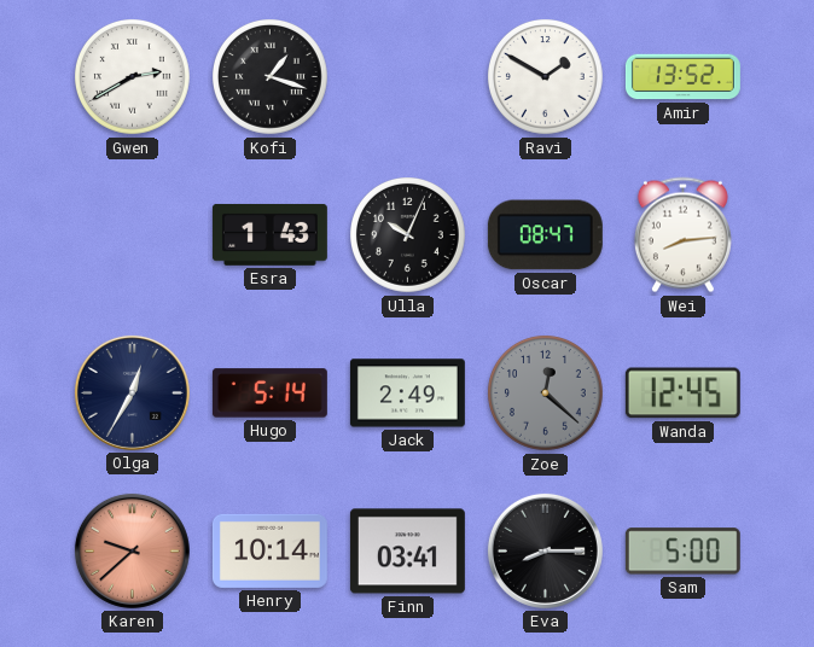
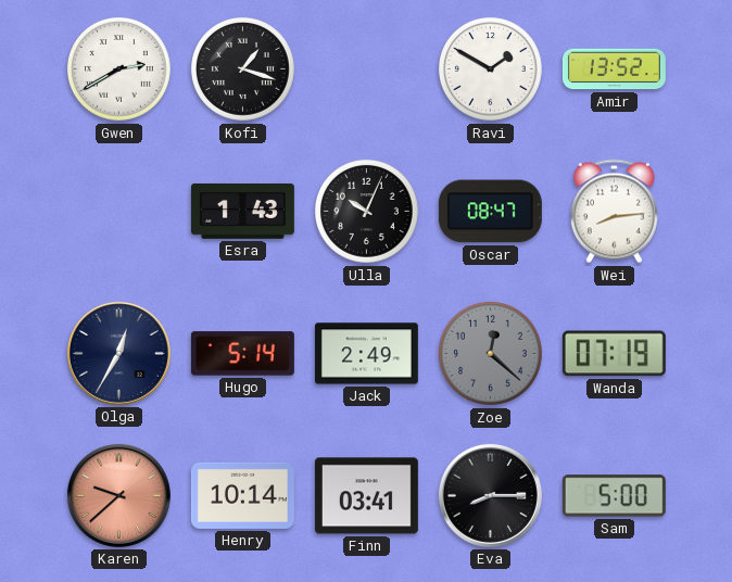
Wanda: 12:45 -> 07:19
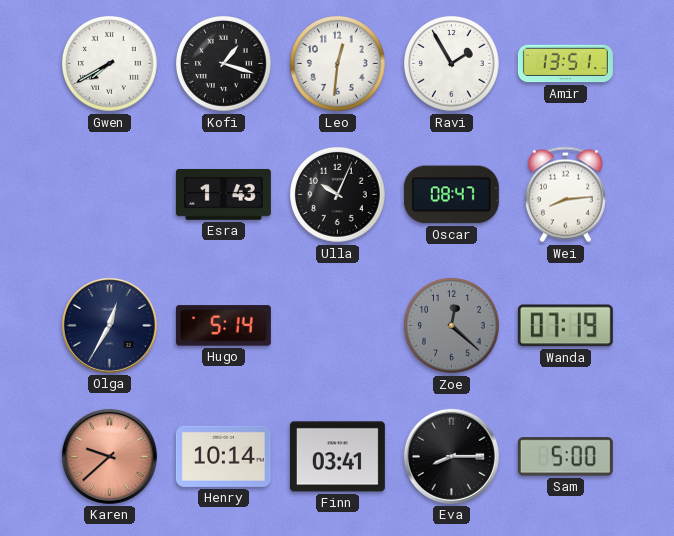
Gwen: 2:40 -> 7:40
Leo: none -> 12:31
Ravi: 1:50 -> 1:55
Amir: 13:52 -> 13:51
Jack: 2:49 -> none
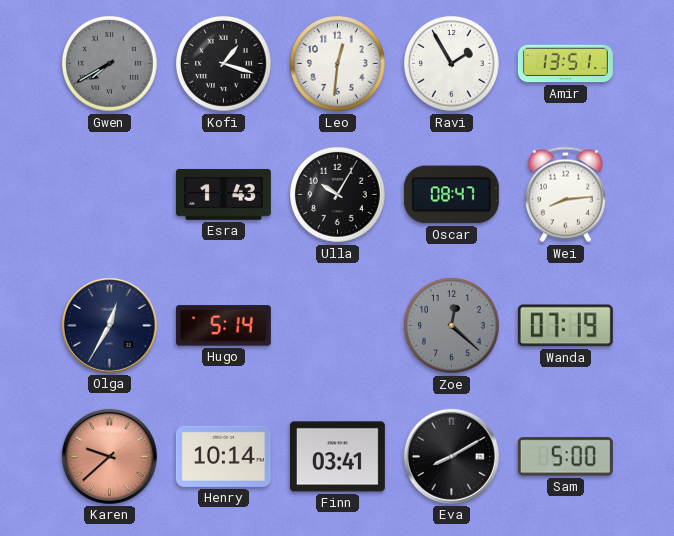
Gwen dial: white -> grey
Ulla: 10:04 -> 10:05
Eva: 8:15 -> 8:10
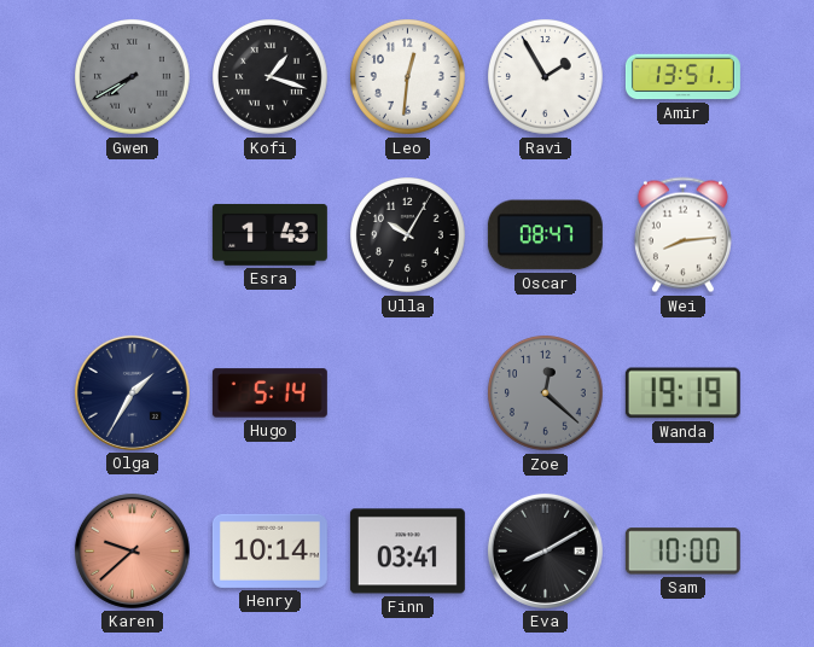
Olga: 12:35 -> 1:35
Wanda: 07:19 -> 19:19
Sam: 5:00 -> 10:00
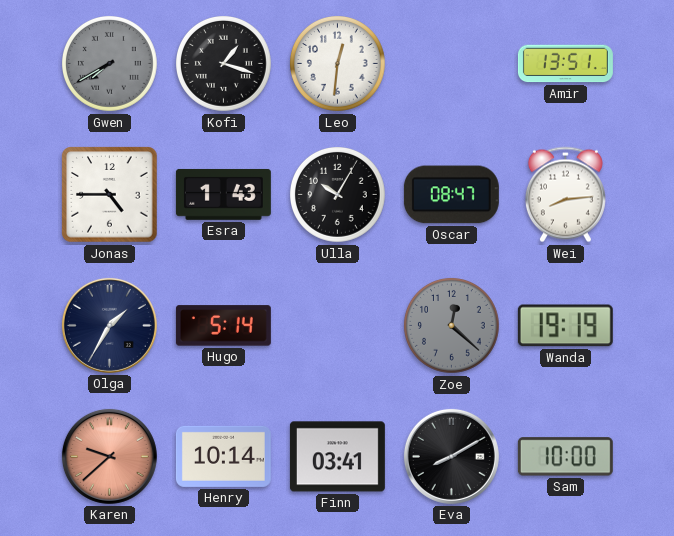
Ravi: 1:55 -> none
Jonas: none -> 4:45
